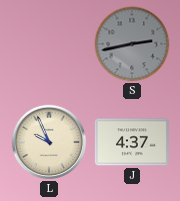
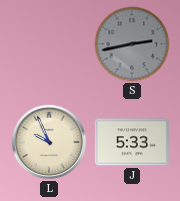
J: 4:37 -> 5:33
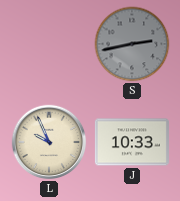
J: 5:33 -> 10:33
